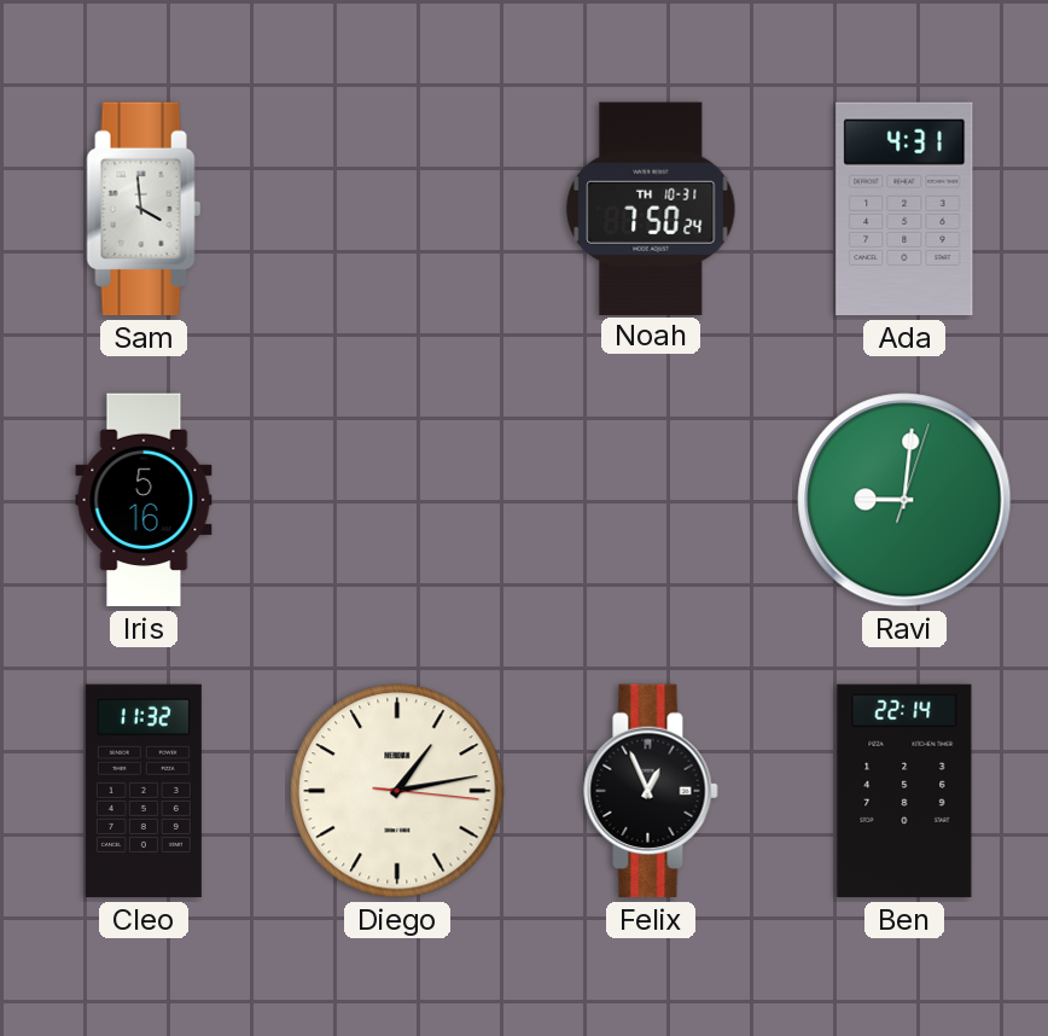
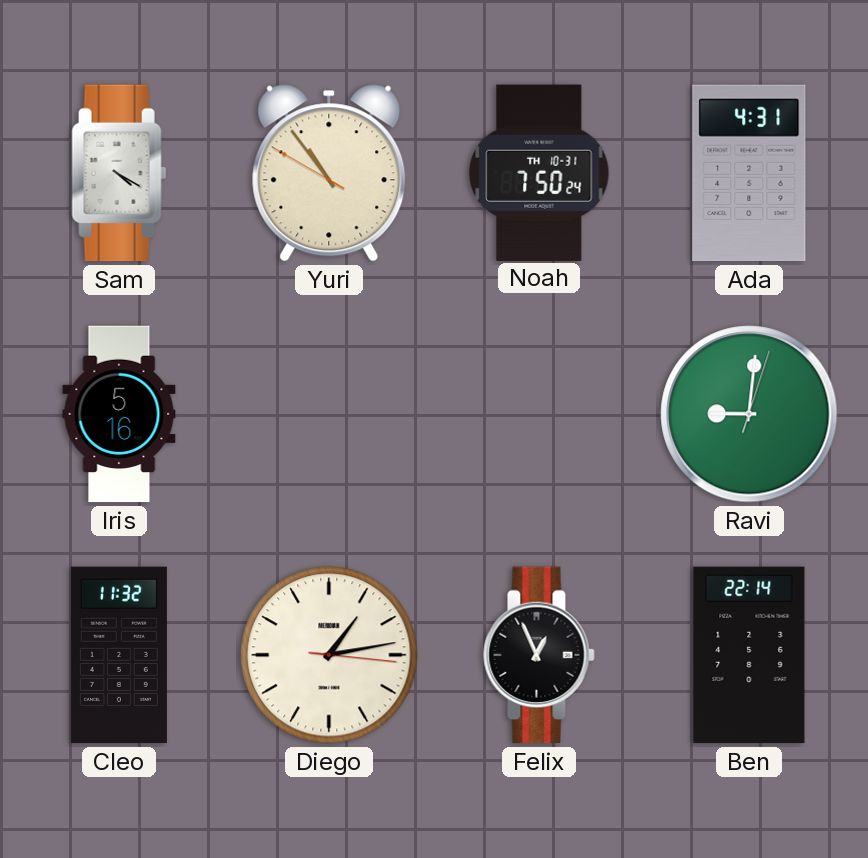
Sam: 3:59 -> 4:20
Yuri: none -> 10:53
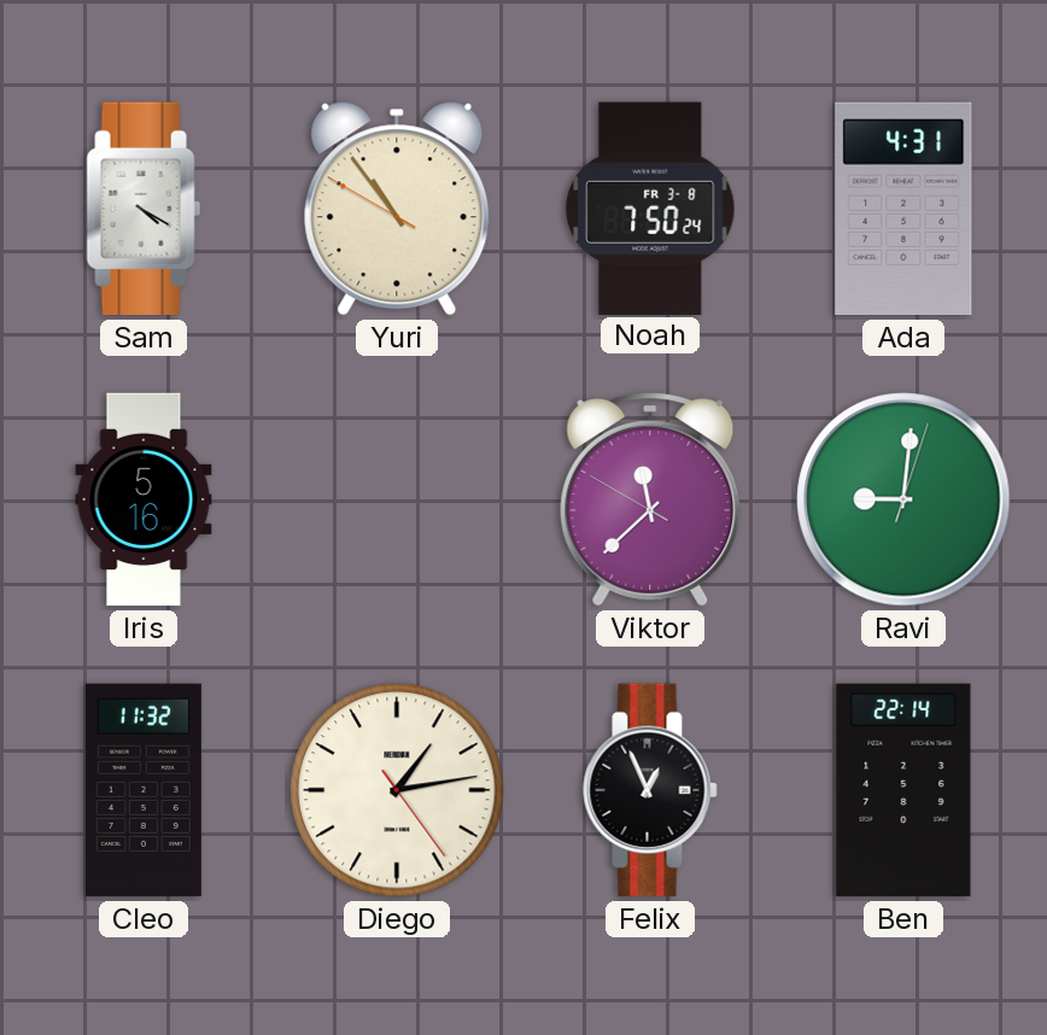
Noah date: TH 10-31 -> FR 3-8
Viktor: none -> 11:37
Diego: 1:13:16 -> 1:13:24
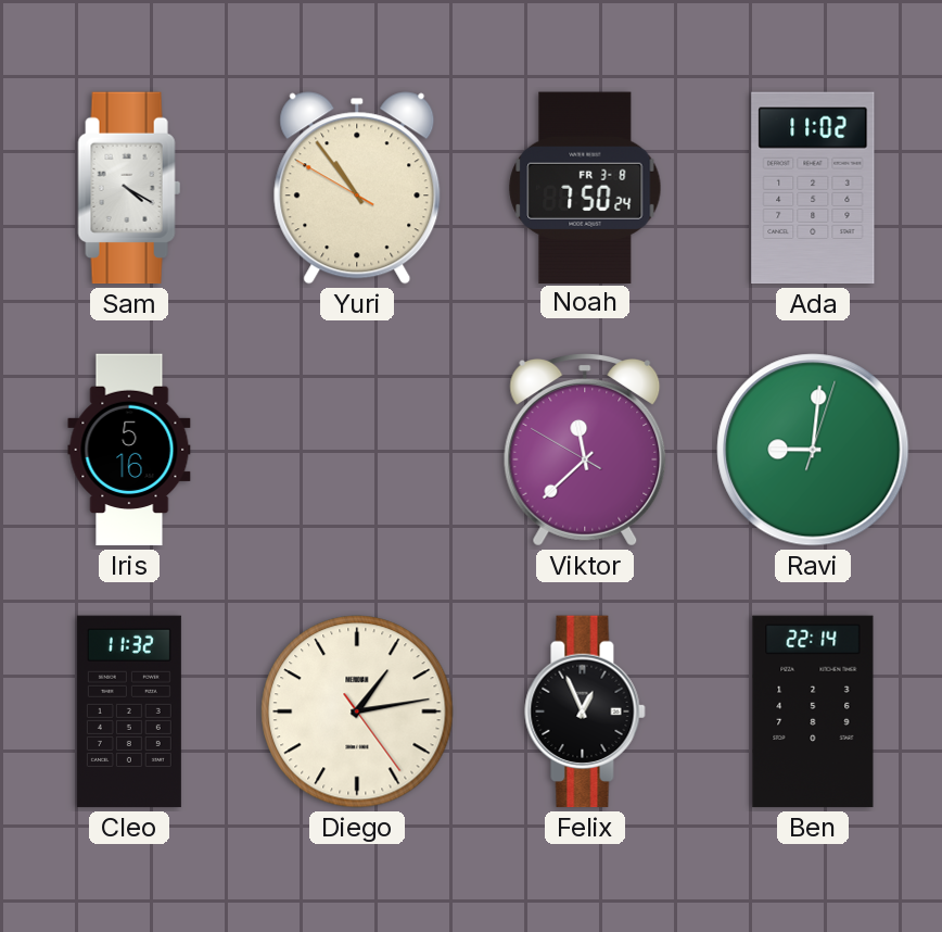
Ada: 4:31 -> 11:02
